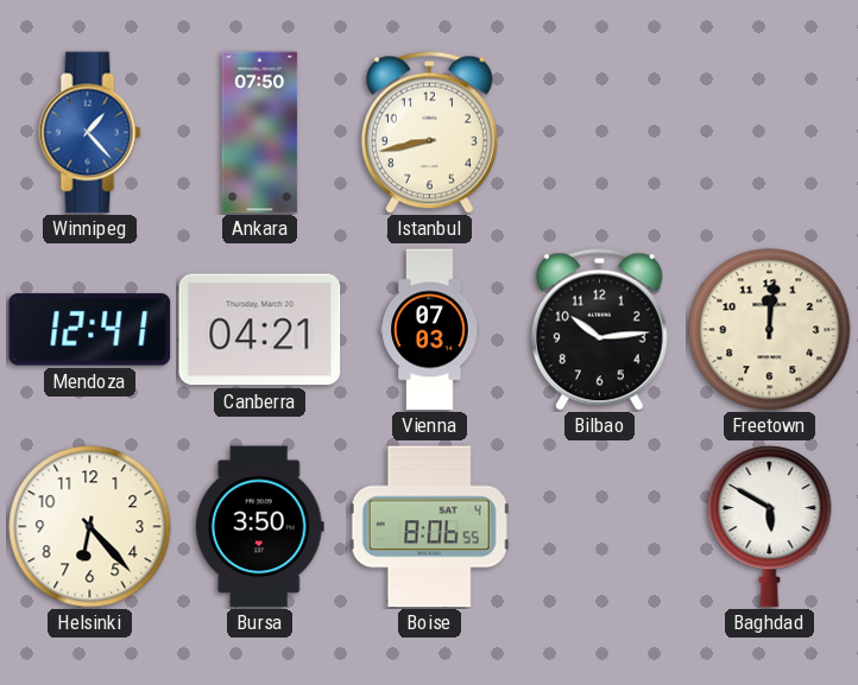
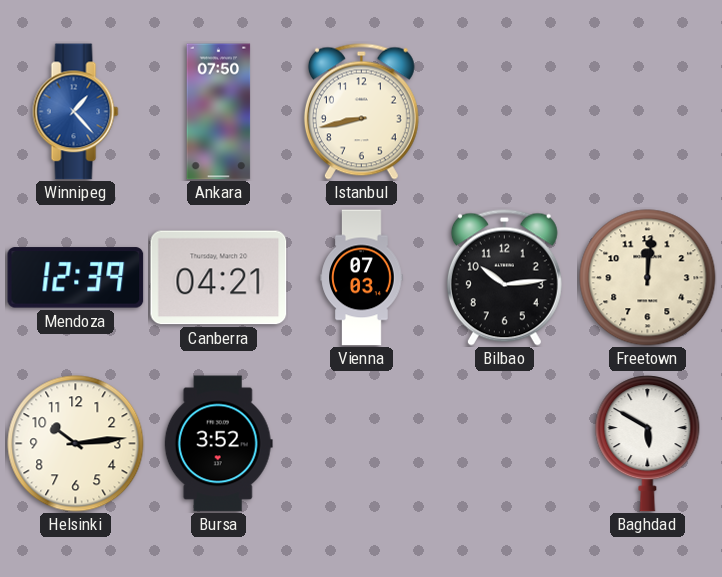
Mendoza: 12:41 -> 12:39
Helsinki: 6:23 -> 10:14
Bursa: 3:50 -> 3:52
Boise: 8:06 -> none
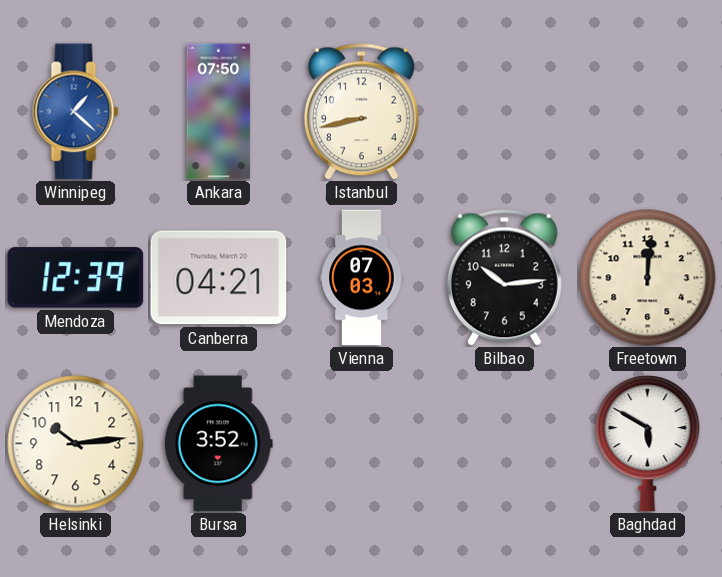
Winnipeg: 1:23 -> 1:22
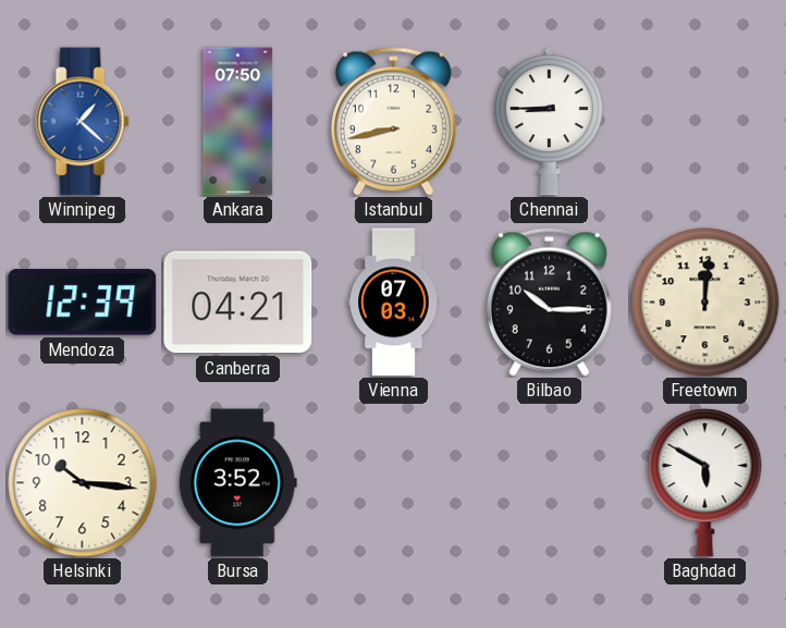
Chennai: none -> 8:45
Bilbao: 10:14 -> 10:15
Helsinki: 10:14 -> 10:16
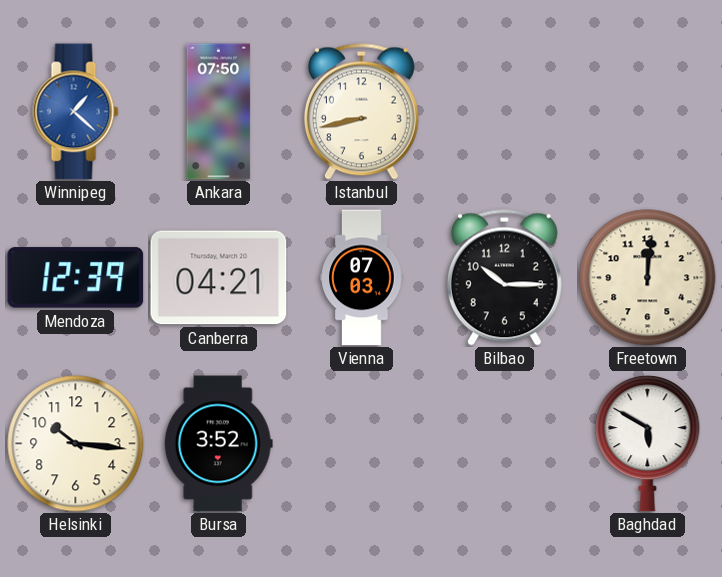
Chennai: 8:45 -> none
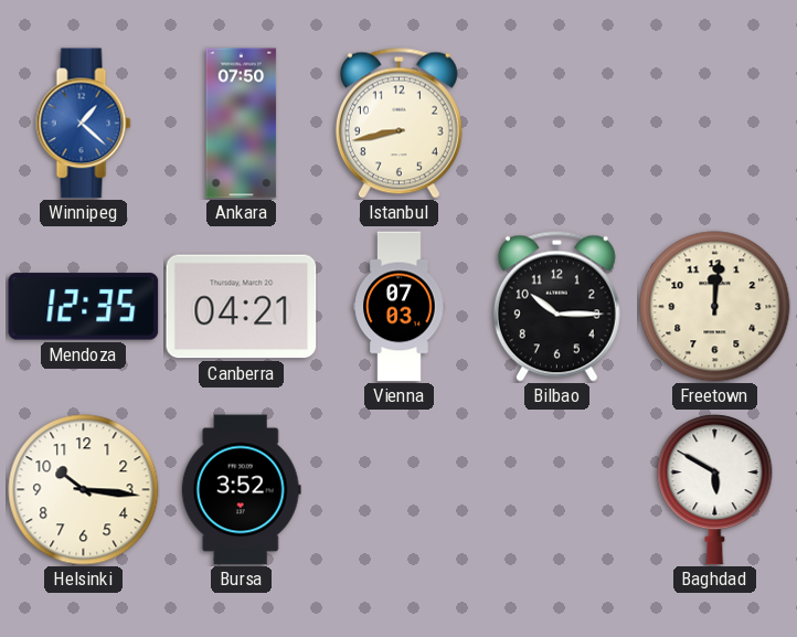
Mendoza: 12:39 -> 12:35
